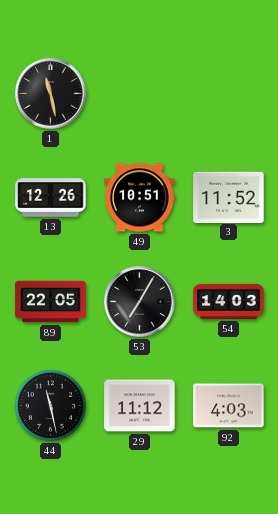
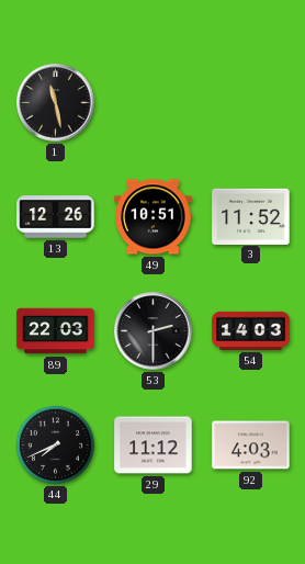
89: 22:05 -> 22:03
53: 7:05 -> 2:30
44: 11:28 -> 7:41
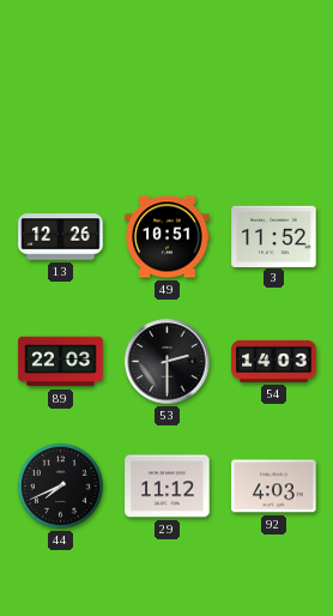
1: 11:28 -> none
